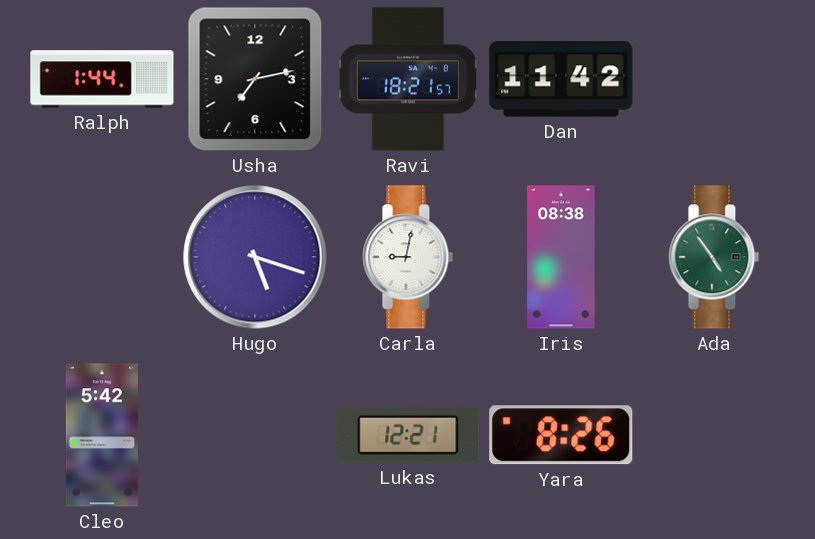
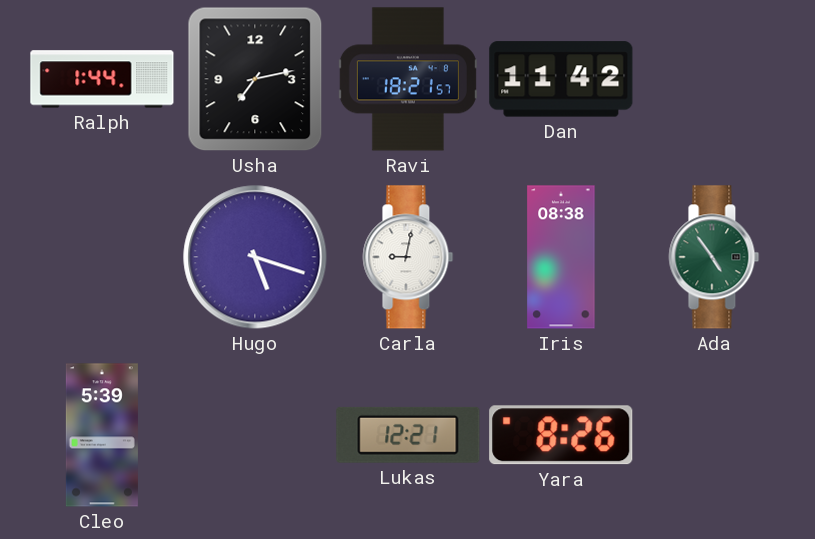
Cleo: 5:42 -> 5:39
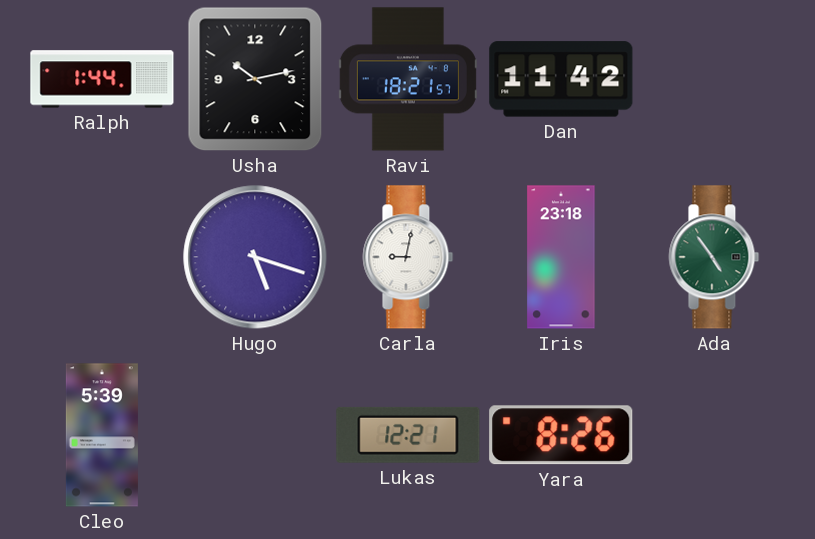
Usha: 7:13 -> 10:13
Iris: 08:38 -> 23:18
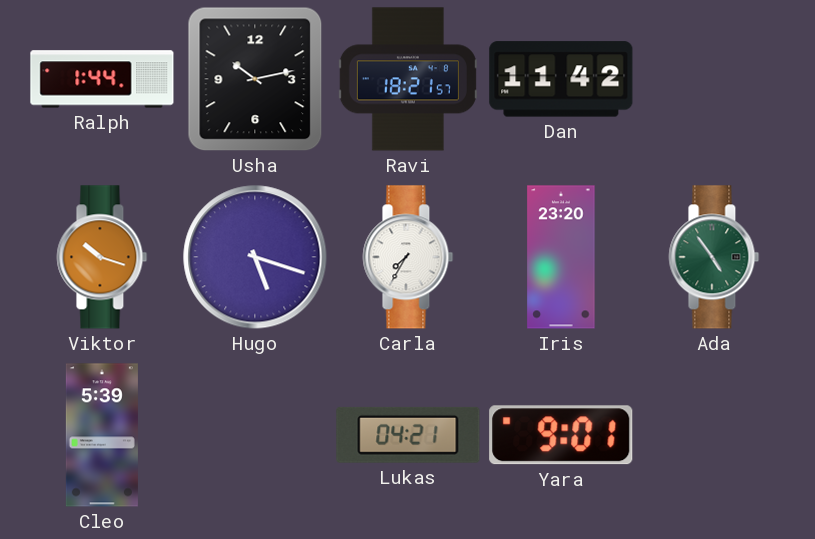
Viktor: none -> 10:18
Carla: 9:02 -> 7:35
Iris: 23:18 -> 23:20
Lukas: 12:21 -> 04:21
Yara: 8:26 -> 9:01
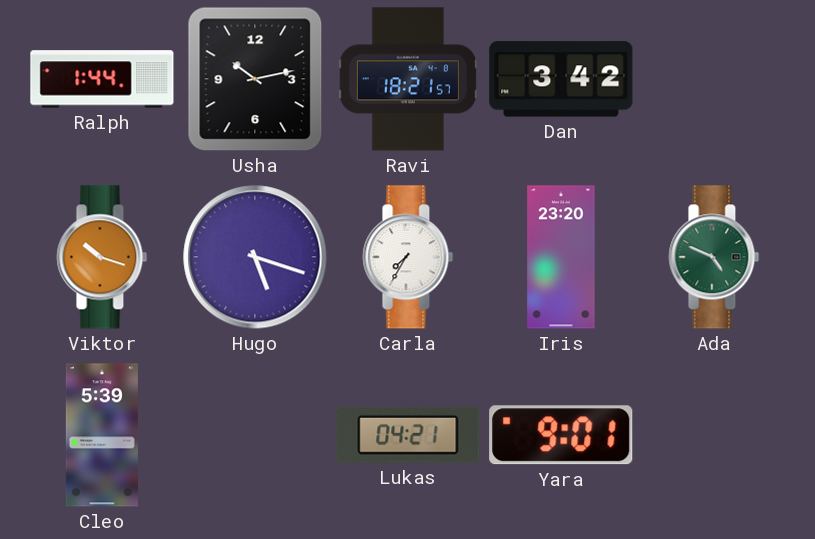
Dan: 11:42 -> 3:42
Ada: 4:54 -> 4:49
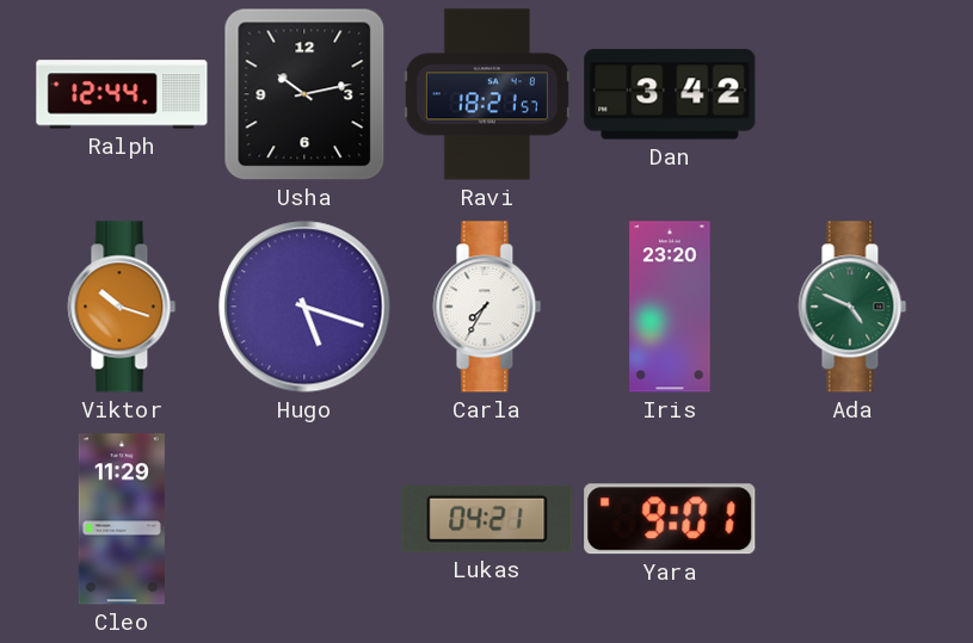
Ralph: 1:44 -> 12:44
Cleo: 5:39 -> 11:29
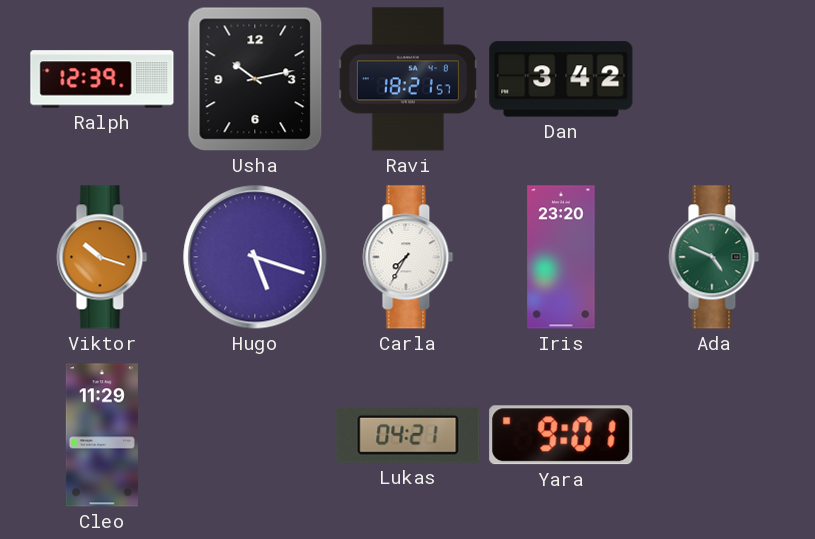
Ralph: 12:44 -> 12:39
